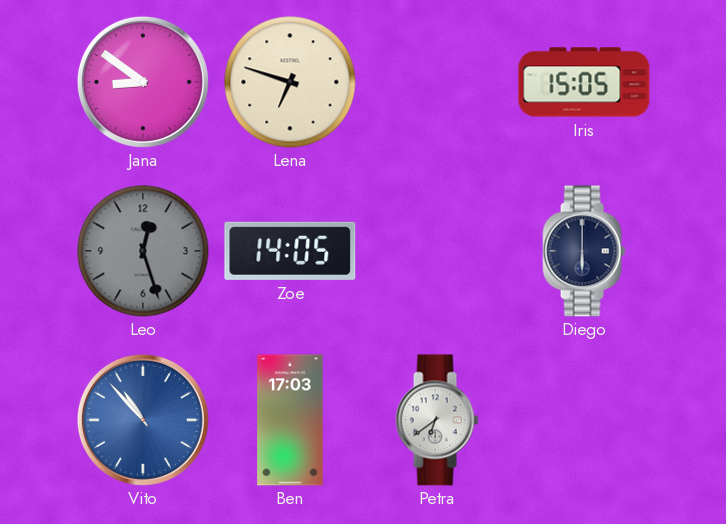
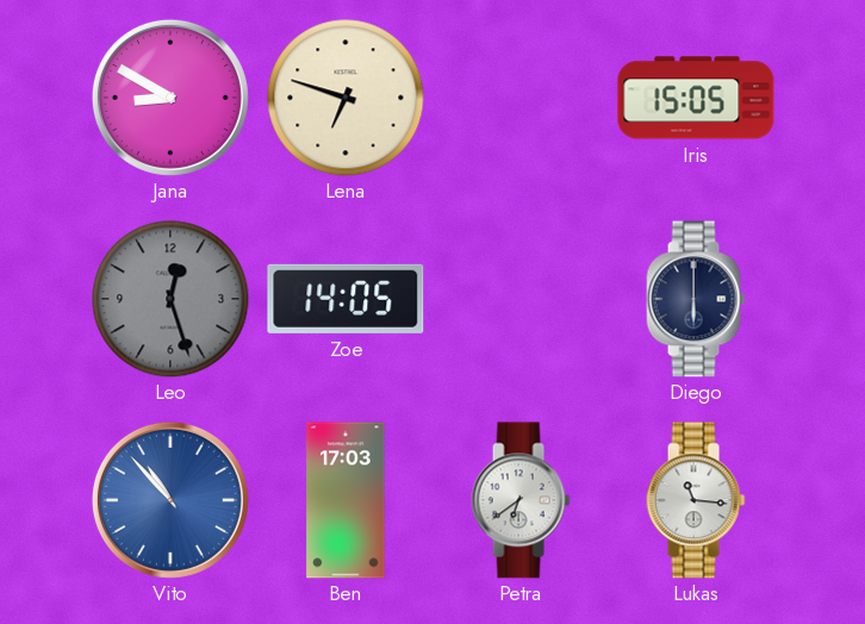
Jana: 8:51 -> 8:50
Lukas: none -> 11:16
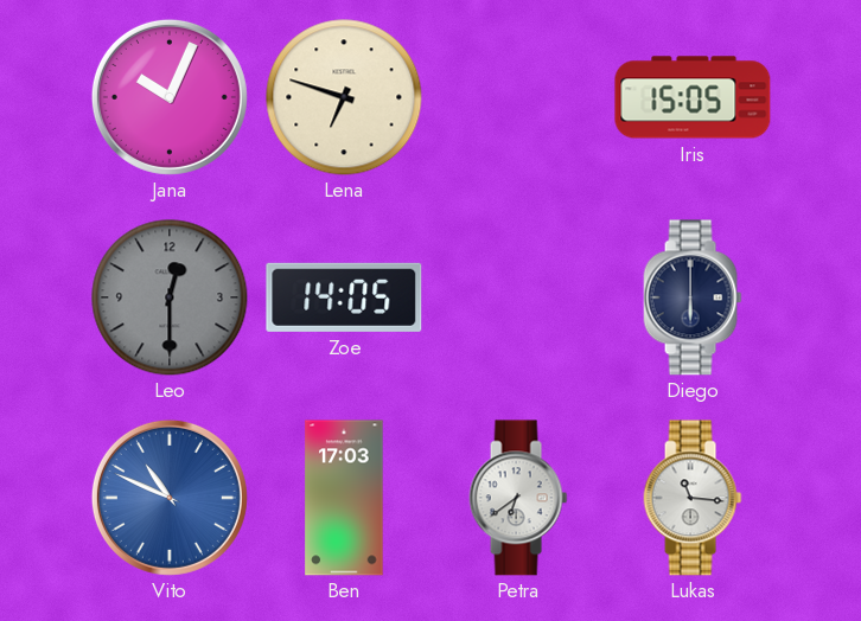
Jana: 8:50 -> 10:04
Leo: 12:27 -> 12:30
Vito: 10:53 -> 10:49
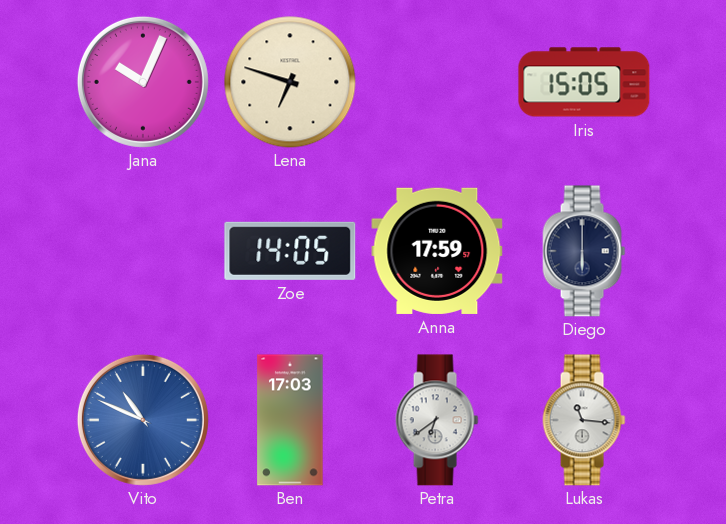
Leo: 12:30 -> none
Anna: none -> 17:59
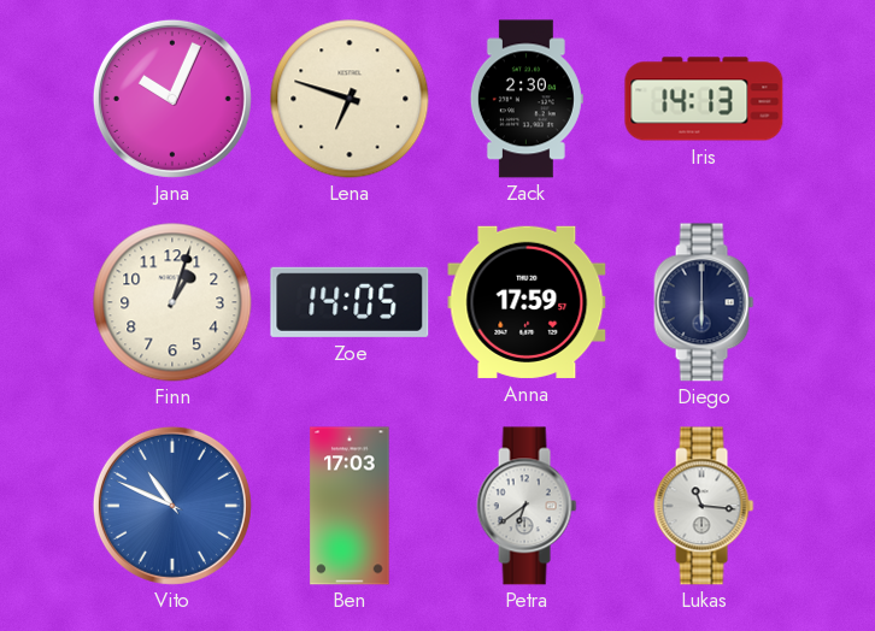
Zack: none -> 2:30
Iris: 15:05 -> 14:13
Finn: none -> 1:03
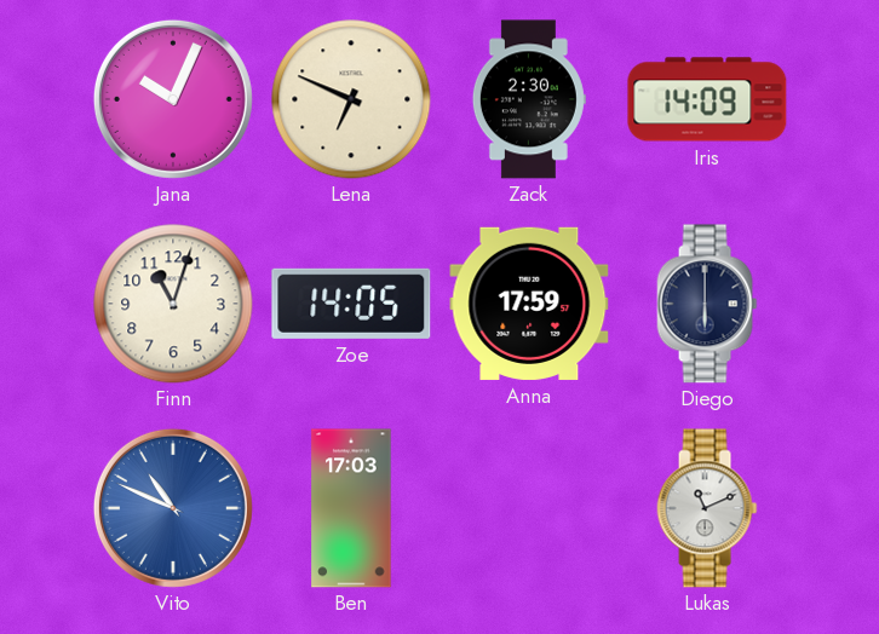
Lena: 6:48 -> 6:49
Iris: 14:13 -> 14:09
Finn: 1:03 -> 11:03
Petra: 6:39 -> none
Lukas: 11:16 -> 11:11
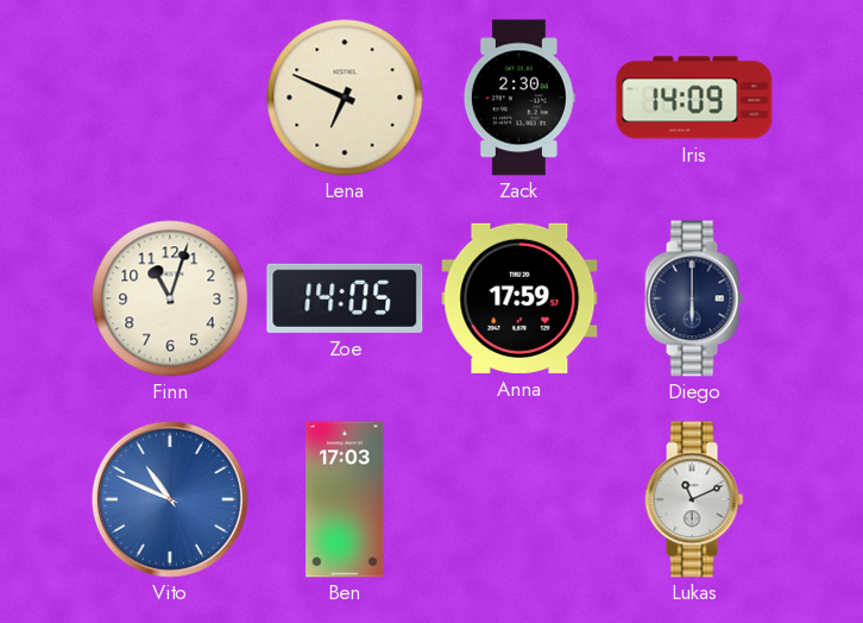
Jana: 10:04 -> none
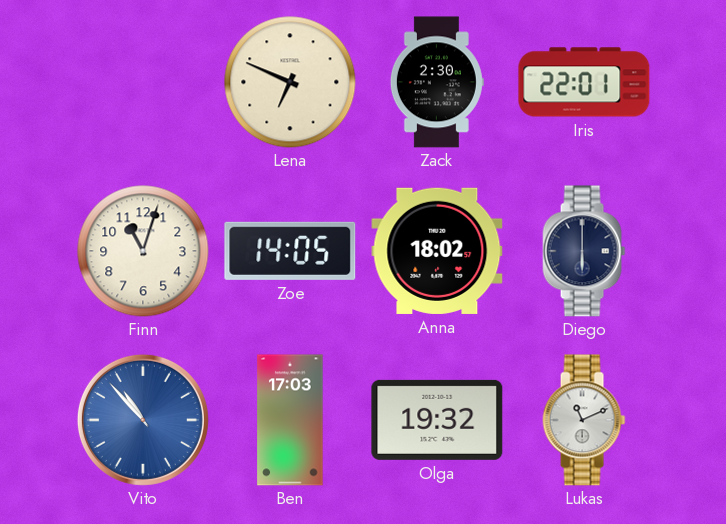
Iris: 14:09 -> 22:01
Anna: 17:59 -> 18:02
Vito: 10:49 -> 10:53
Olga: none -> 19:32
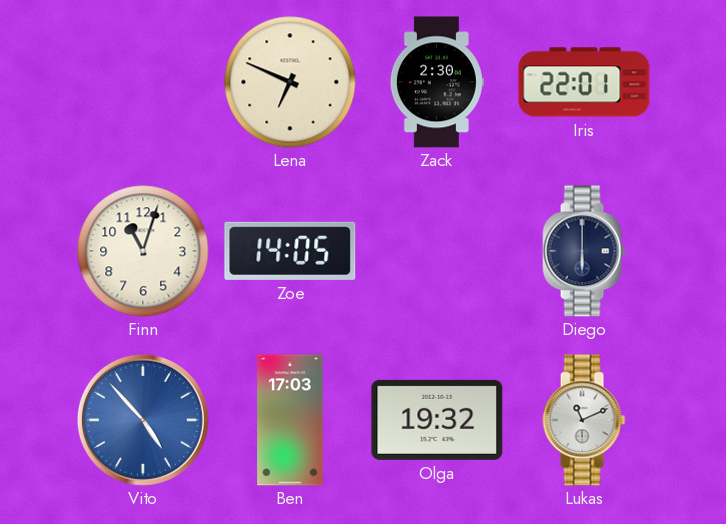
Anna: 18:02 -> none
Vito: 10:53 -> 4:53
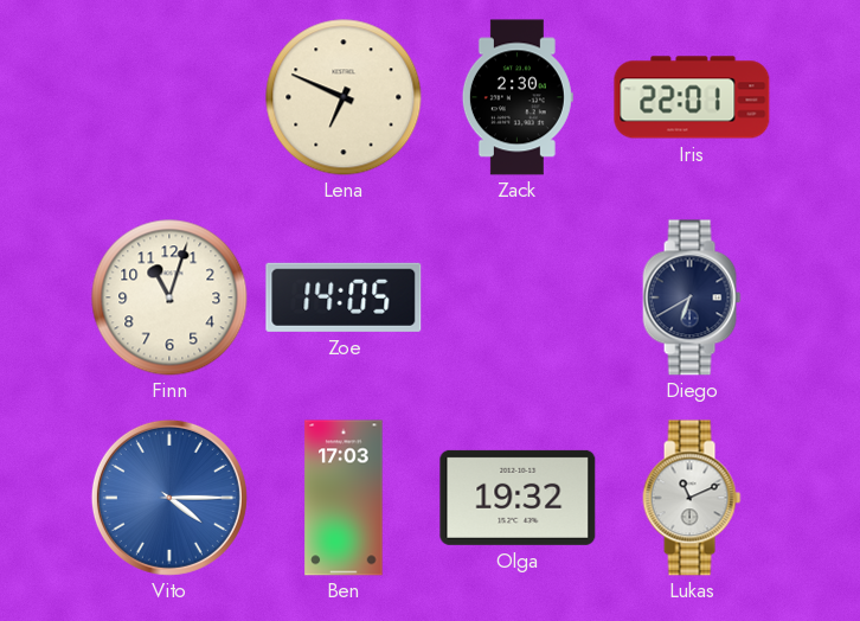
Diego: 6:00 -> 6:40
Vito: 4:53 -> 4:15
